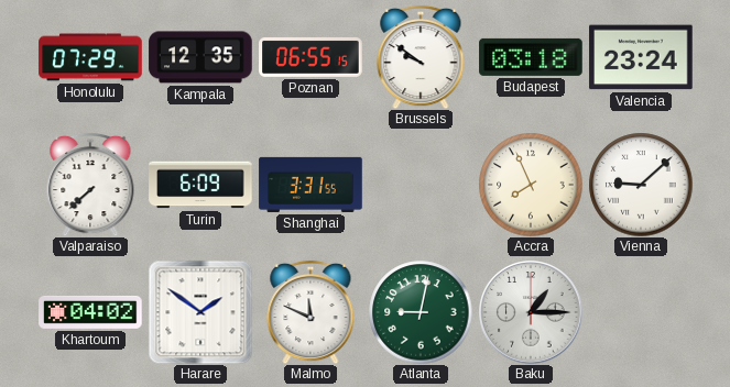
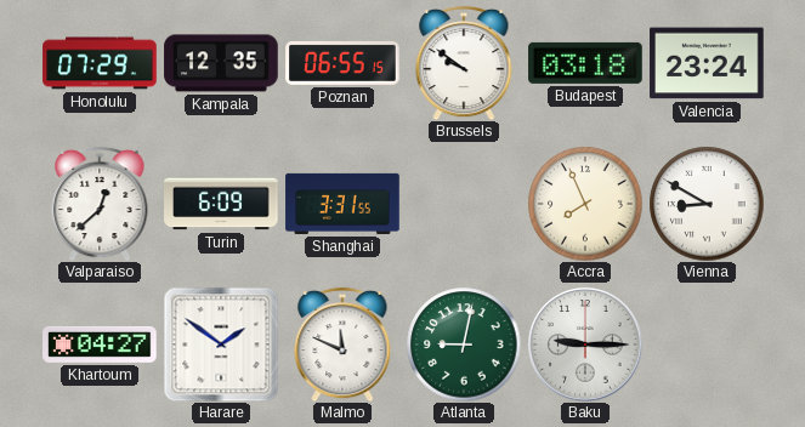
Valparaiso: 7:38 -> 12:38
Vienna: 9:08 -> 8:50
Khartoum: 04:02 -> 04:27
Baku: 1:15 -> 9:15
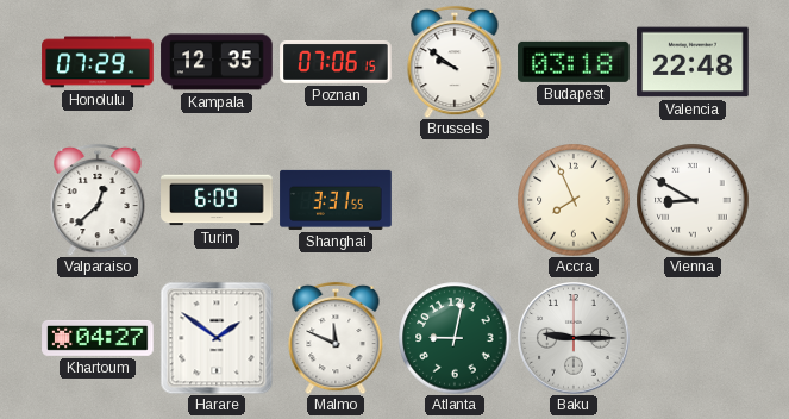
Poznan: 06:55 -> 07:06
Valencia: 23:24 -> 22:48
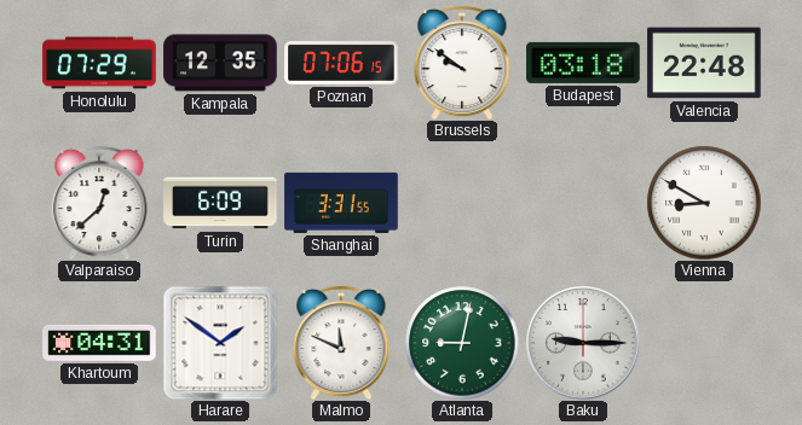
Accra: 7:56 -> none
Khartoum: 04:27 -> 04:31
